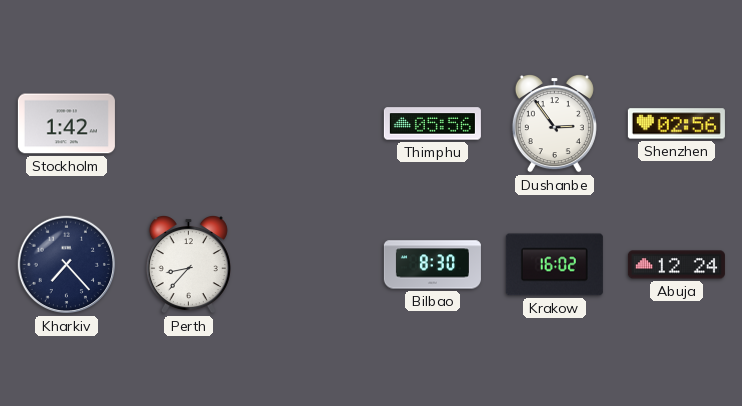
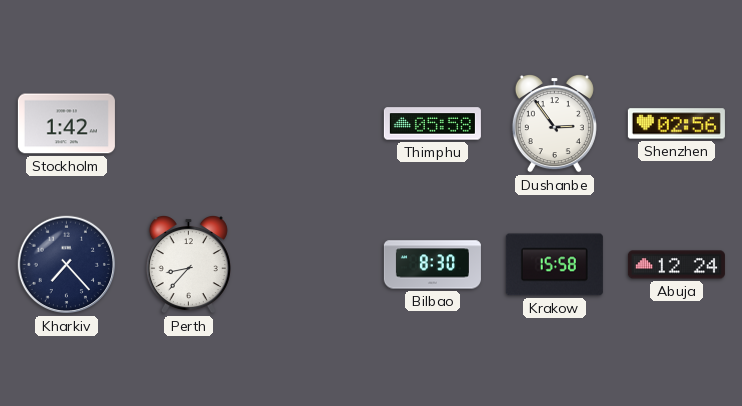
Thimphu: 05:56 -> 05:58
Krakow: 16:02 -> 15:58
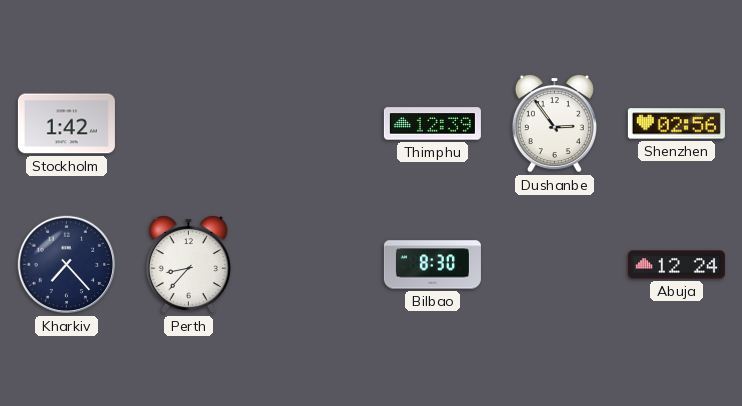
Thimphu: 05:58 -> 12:39
Krakow: 15:58 -> none
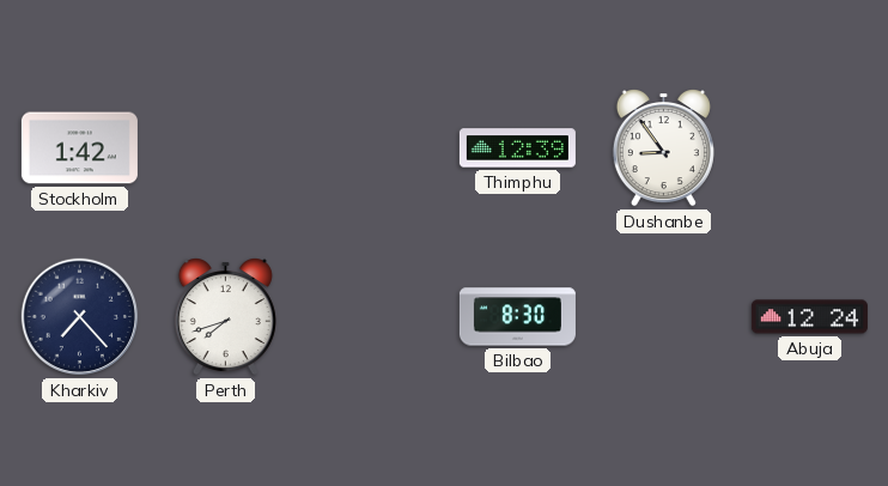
Dushanbe: 2:54 -> 8:54
Shenzhen: 02:56 -> none
Perth: 8:37 -> 7:42
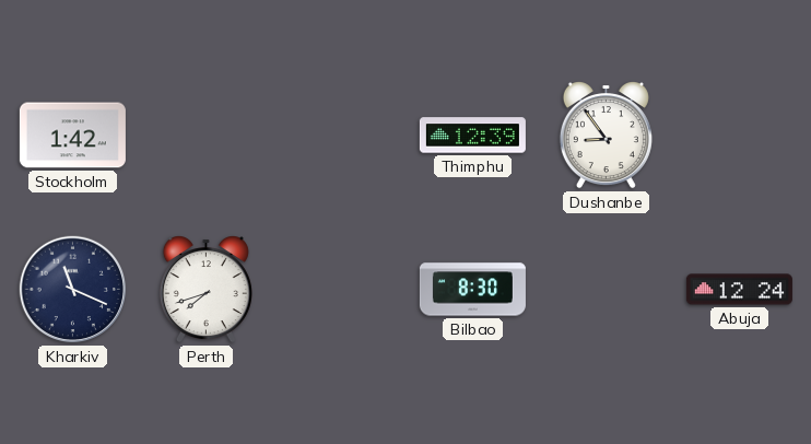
Kharkiv: 7:23 -> 11:19
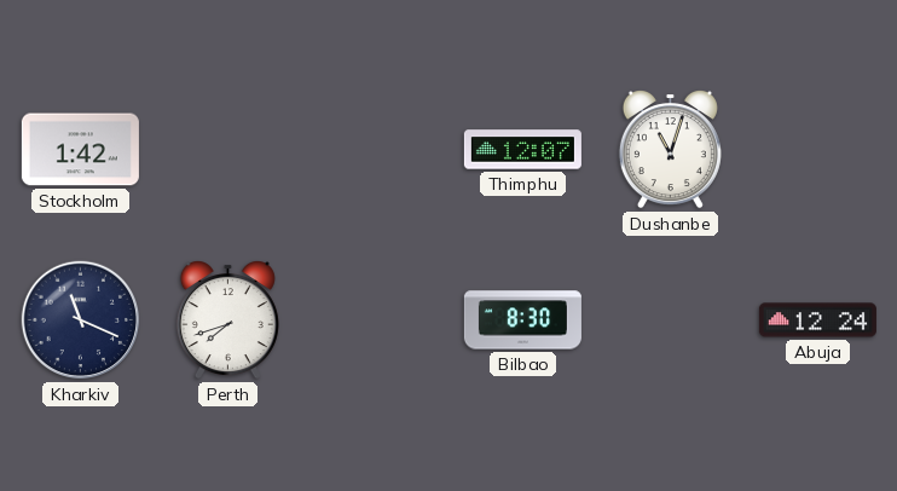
Thimphu: 12:39 -> 12:07
Dushanbe: 8:54 -> 11:03
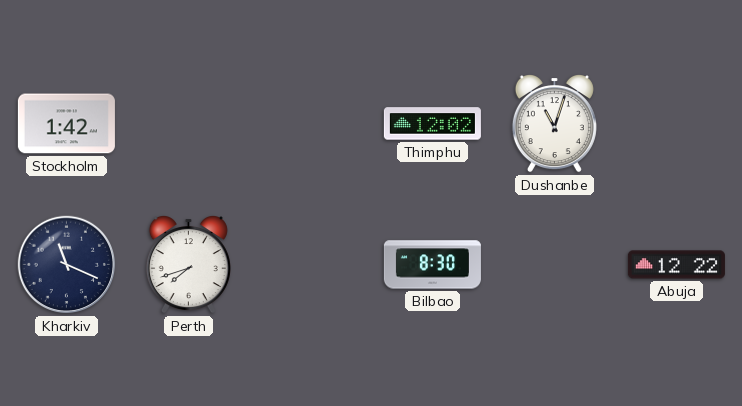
Thimphu: 12:07 -> 12:02
Abuja: 12:24 -> 12:22
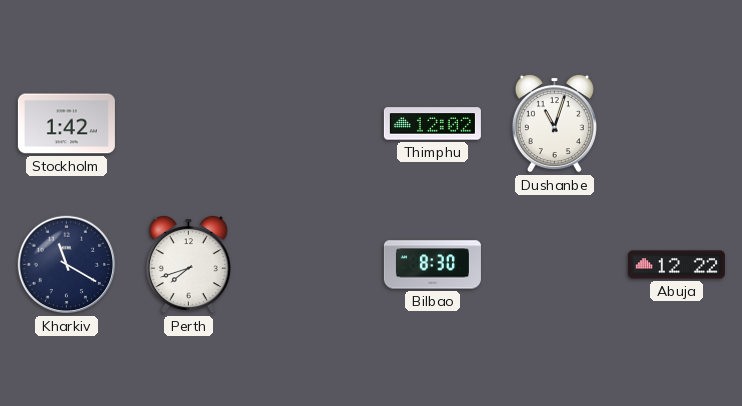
Kharkiv: 11:19 -> 11:20
